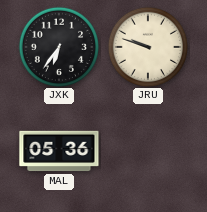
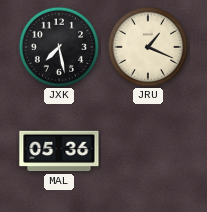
JXK: 6:36 -> 7:28
JRU: 9:48 -> 1:19
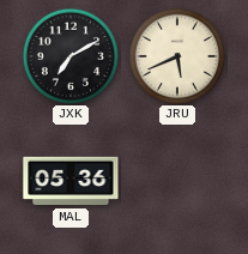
JXK: 7:28 -> 7:10
JRU: 1:19 -> 5:41
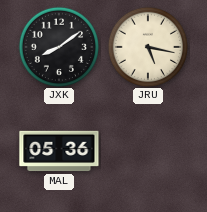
JXK: 7:10 -> 8:09
JRU: 5:41 -> 5:17
